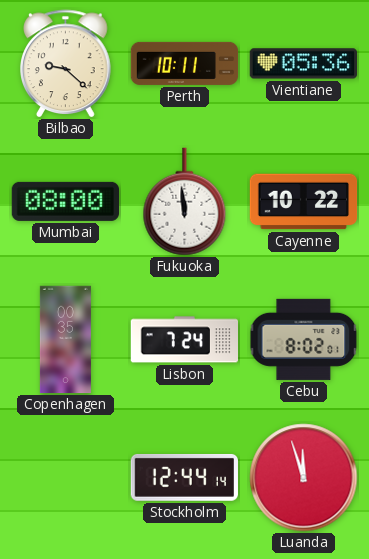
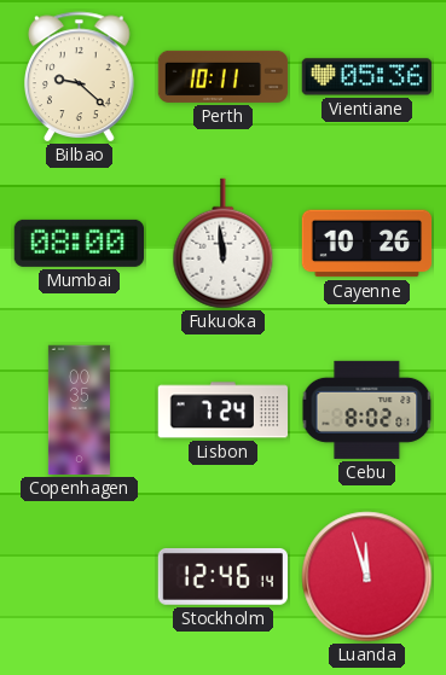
Cayenne: 10:22 -> 10:26
Stockholm: 12:44 -> 12:46
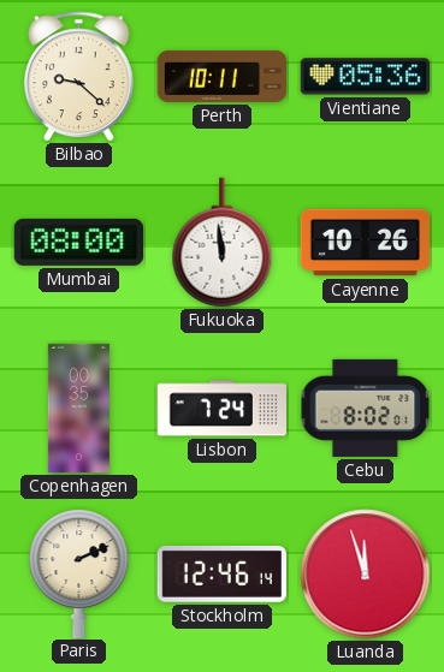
Paris: none -> 2:11
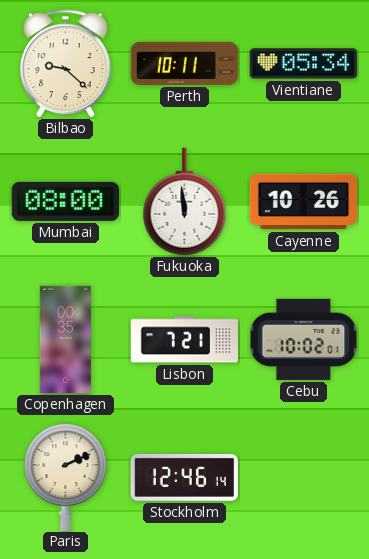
Vientiane: 05:36 -> 05:34
Lisbon: 7:24 -> 7:21
Cebu: 8:02 -> 10:02
Luanda: 11:57 -> none
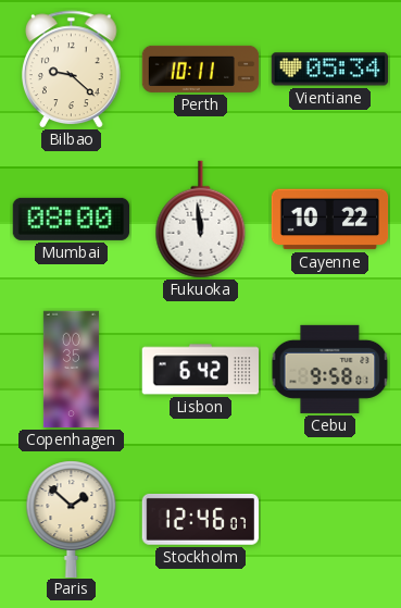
Cayenne: 10:26 -> 10:22
Lisbon: 7:21 -> 6:42
Cebu: 10:02 -> 9:58
Paris: 2:11 -> 1:52
Stockholm: 12:46:14 -> 12:46:07
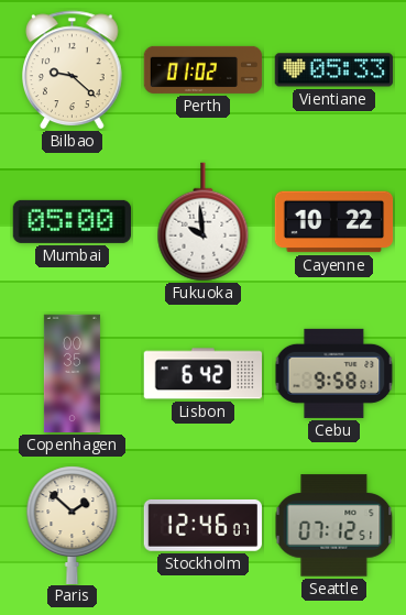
Perth: 10:11 -> 01:02
Vientiane: 05:34 -> 05:33
Mumbai: 08:00 -> 05:00
Fukuoka: 11:59 -> 9:59
Seattle: none -> 07:12
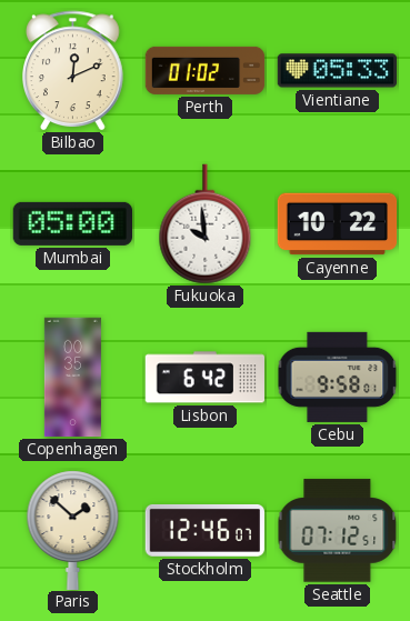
Bilbao: 9:22 -> 12:11
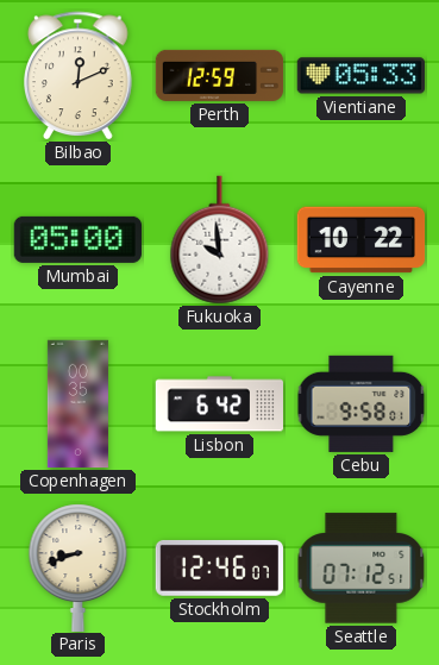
Perth: 01:02 -> 12:59
Paris: 1:52 -> 8:42
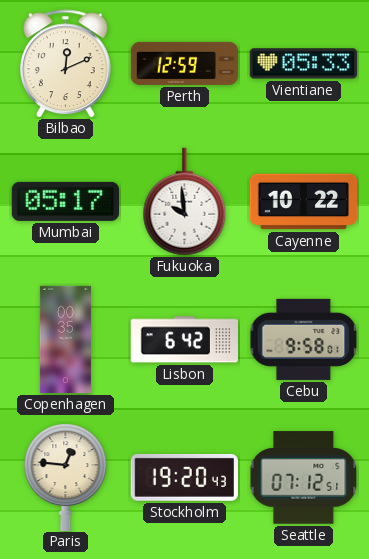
Mumbai: 05:00 -> 05:17
Paris: 8:42 -> 12:46
Stockholm: 12:46 -> 19:20
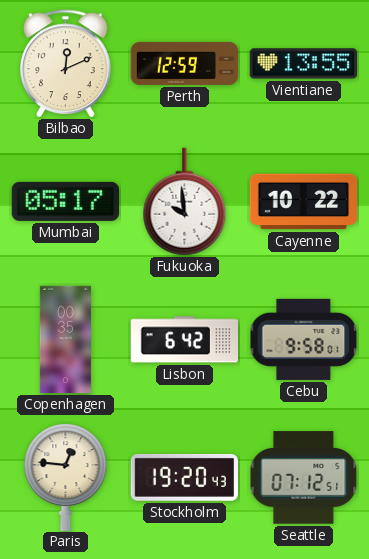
Vientiane: 05:33 -> 13:55
